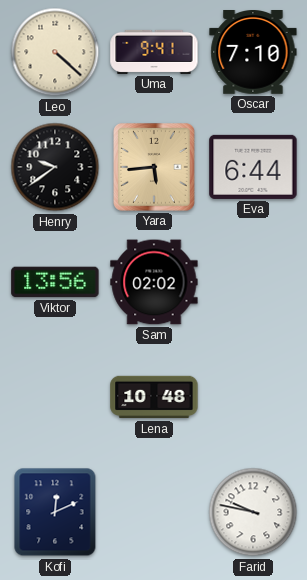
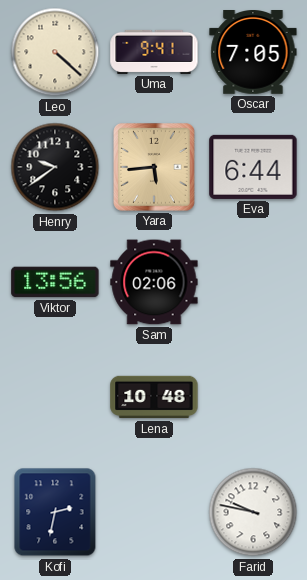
Oscar: 7:10 -> 7:05
Sam: 02:02 -> 02:06
Kofi: 12:11 -> 2:32
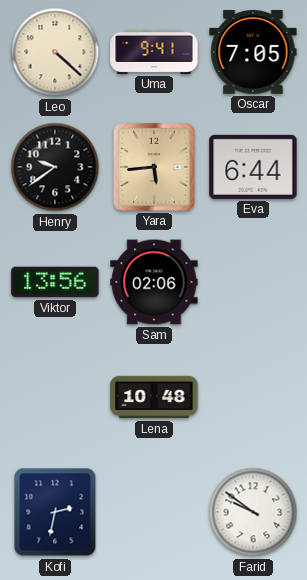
Farid: 9:47 -> 9:51
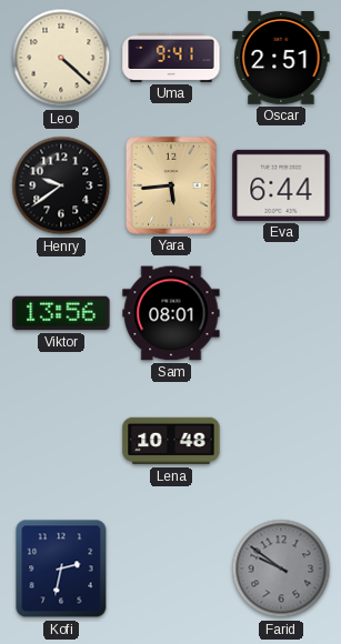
Oscar: 7:05 -> 2:51
Sam: 02:06 -> 08:01
Farid dial: white -> grey
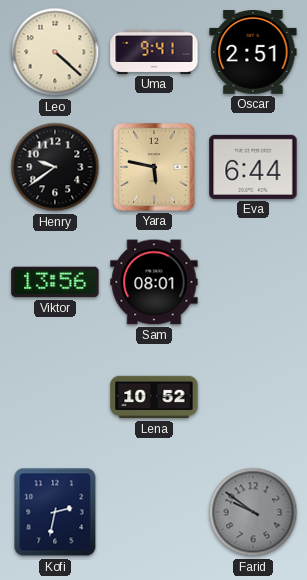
Yara: 5:44 -> 5:47
Lena: 10:48 -> 10:52
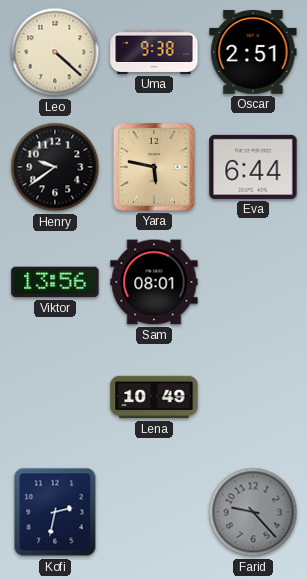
Uma: 9:41 -> 9:38
Lena: 10:52 -> 10:49
Farid: 9:51 -> 9:23
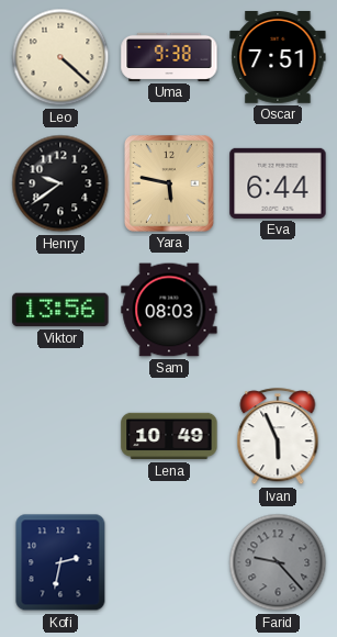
Oscar: 2:51 -> 7:51
Sam: 08:01 -> 08:03
Ivan: none -> 5:56
